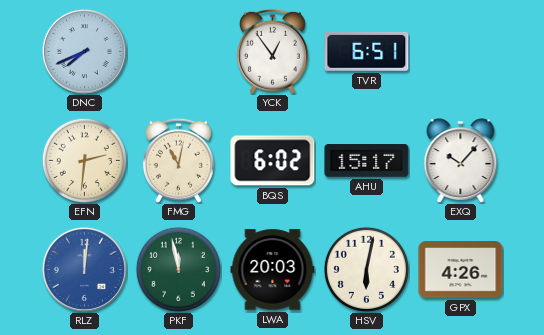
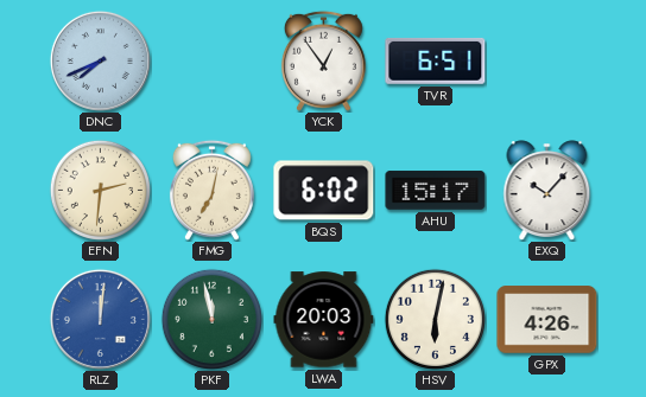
FMG: 11:02 -> 7:02
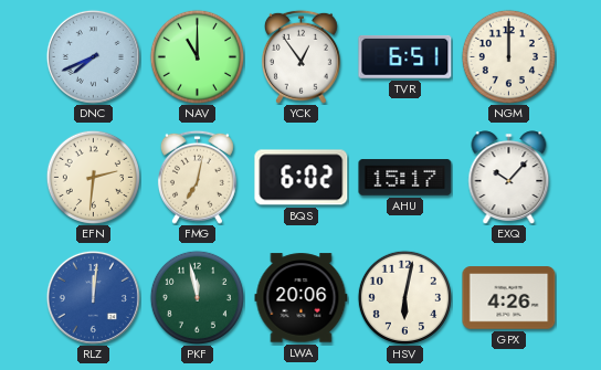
NAV: none -> 11:00
NGM: none -> 12:00
LWA: 20:03 -> 20:06
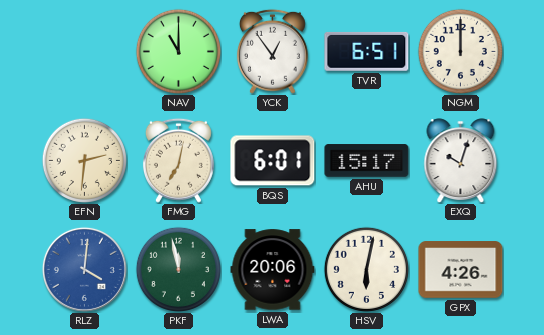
DNC: 7:41 -> none
BQS: 6:02 -> 6:01
EXQ: 10:07 -> 10:03
RLZ: 12:01 -> 4:01
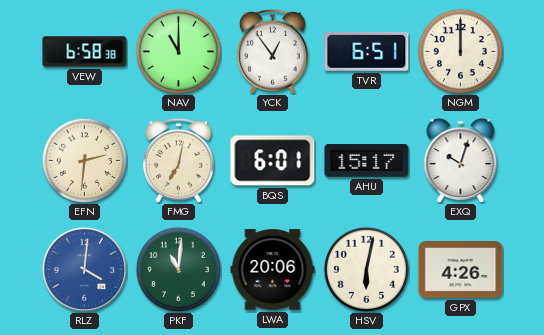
VEW: none -> 6:58
PKF: 11:58 -> 11:01
